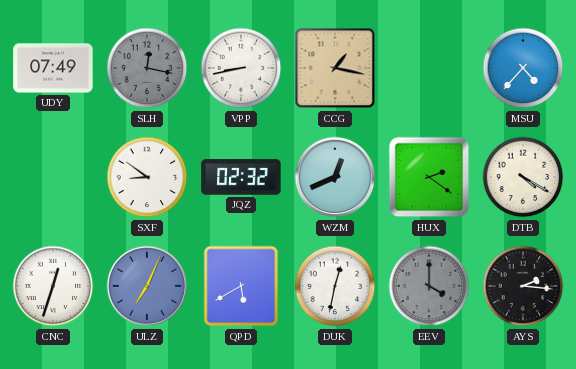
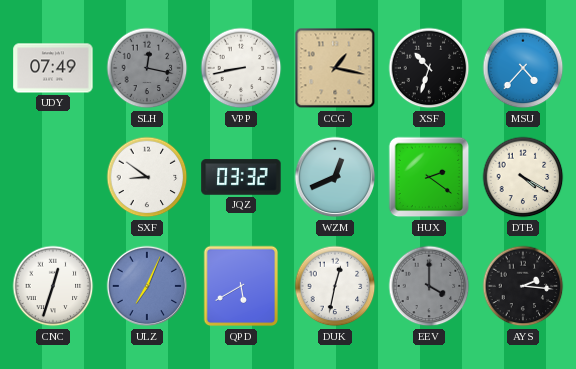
XSF: none -> 10:33
JQZ: 02:32 -> 03:32
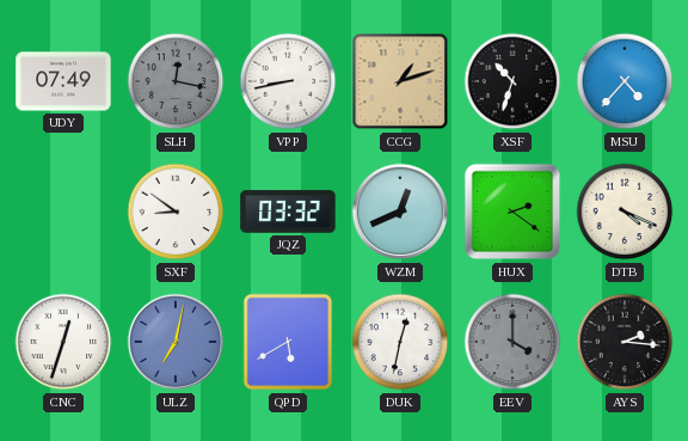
CCG: 1:17 -> 1:12
DTB: 4:20 -> 4:19
ULZ: 7:04 -> 7:02
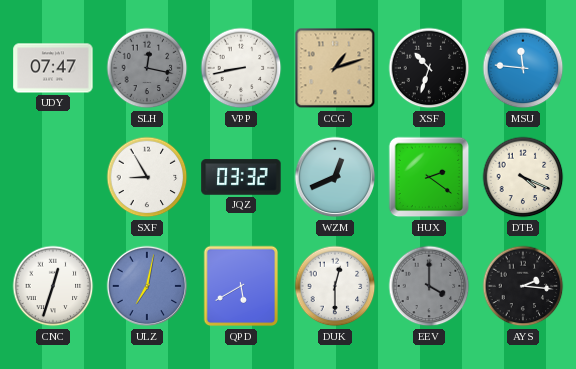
UDY: 07:49 -> 07:47
MSU: 4:37 -> 11:46
SXF: 8:51 -> 8:55
DUK: 12:32 -> 12:30
